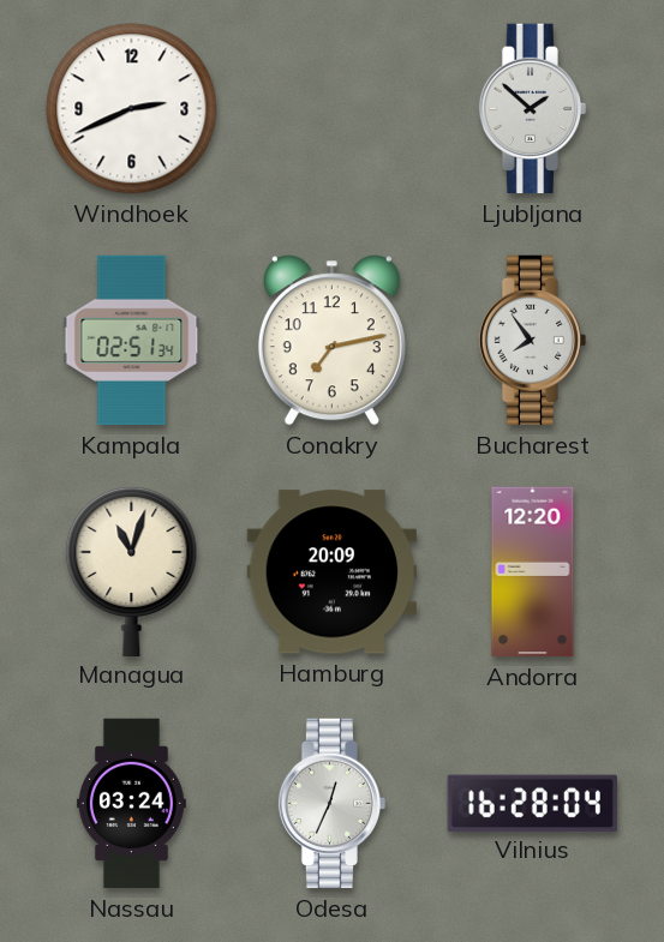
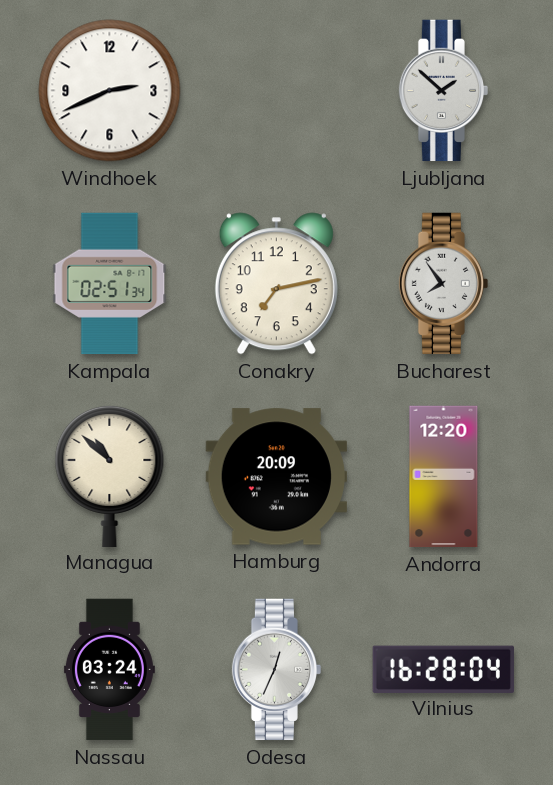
Managua: 11:03 -> 10:52
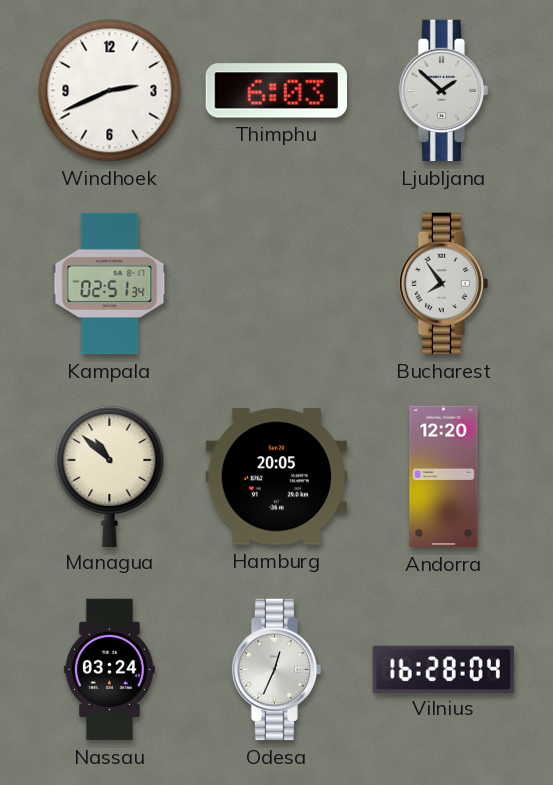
Thimphu: none -> 6:03
Conakry: 7:13 -> none
Hamburg: 20:09 -> 20:05
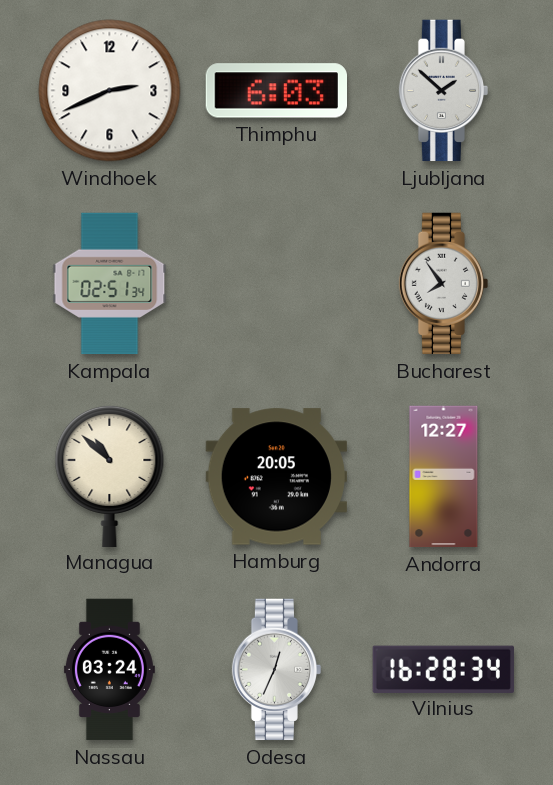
Andorra: 12:20 -> 12:27
Vilnius: 16:28:04 -> 16:28:34
